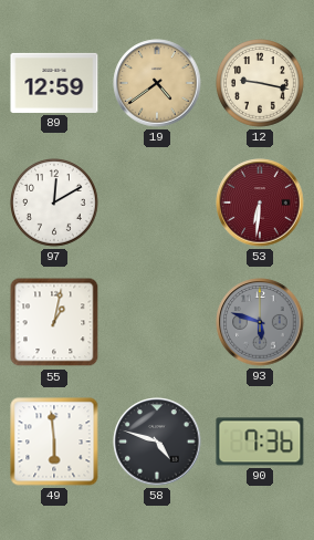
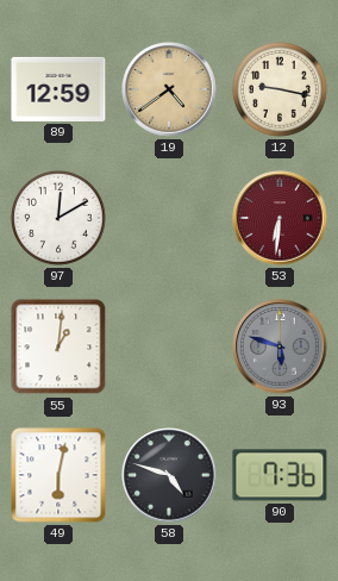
55: 1:02 -> 1:01
49: 5:59 -> 6:02
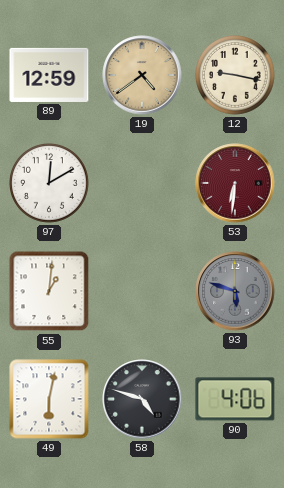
90: 7:36 -> 4:06
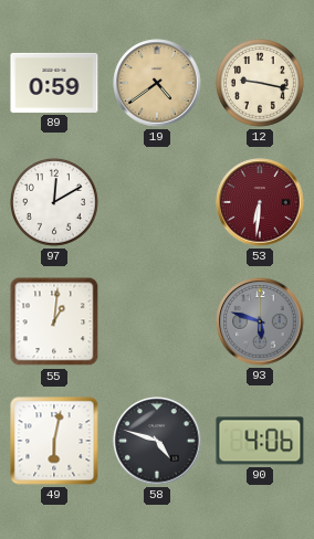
89: 12:59 -> 0:59
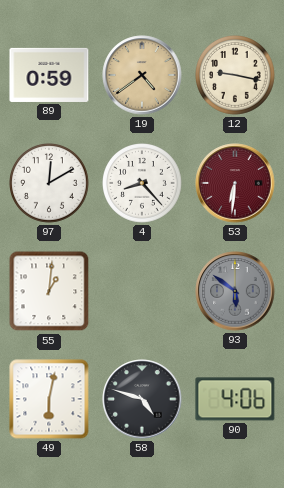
4: none -> 8:23
93: 5:48 -> 5:51
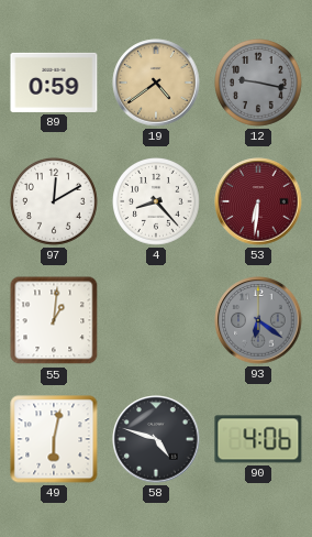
12 dial: cream -> grey
93: 5:51 -> 6:21
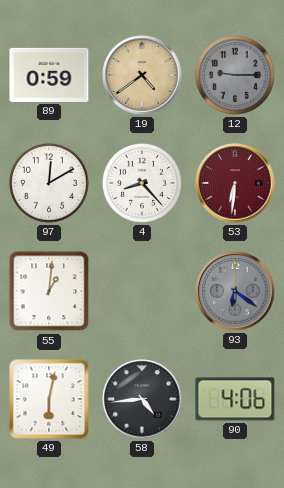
12: 9:17 -> 9:15
58: 4:48 -> 4:44
